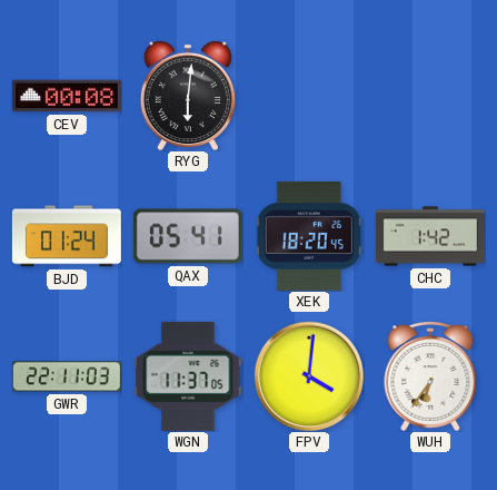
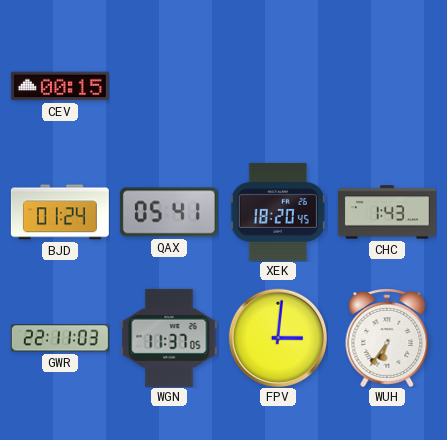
CEV: 00:08 -> 00:15
RYG: 6:01 -> none
CHC: 1:42 -> 1:43
FPV: 4:01 -> 3:01
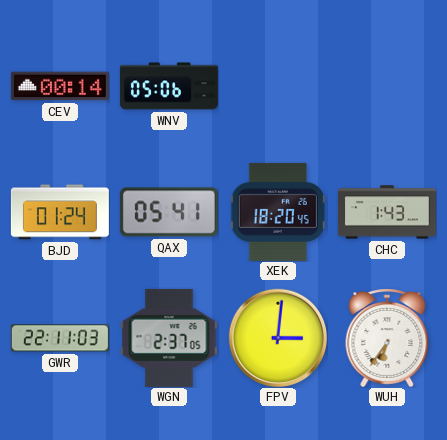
CEV: 00:15 -> 00:14
WNV: none -> 05:06
WGN: 11:37 -> 2:37
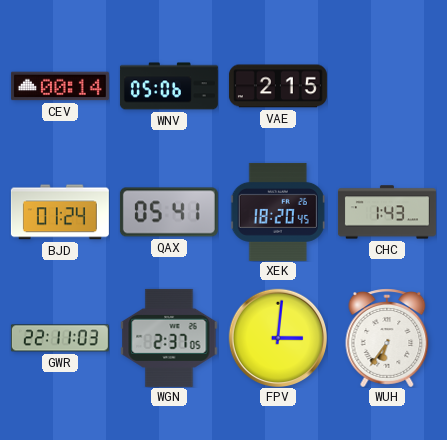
VAE: none -> 2:15
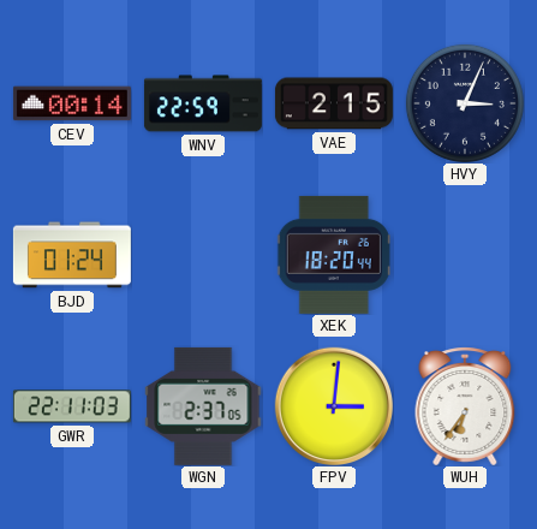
WNV: 05:06 -> 22:59
HVY: none -> 3:04
QAX: 05:41 -> none
XEK: 18:20:45 -> 18:20:44
CHC: 1:43 -> none
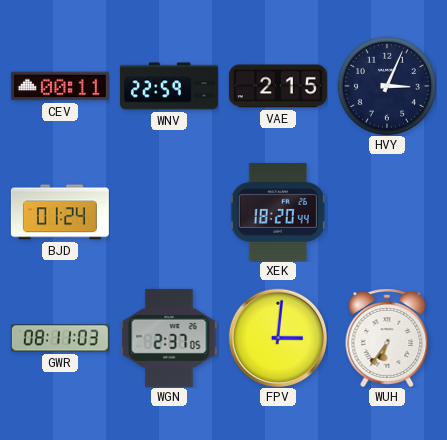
CEV: 00:14 -> 00:11
GWR: 22:11 -> 08:11
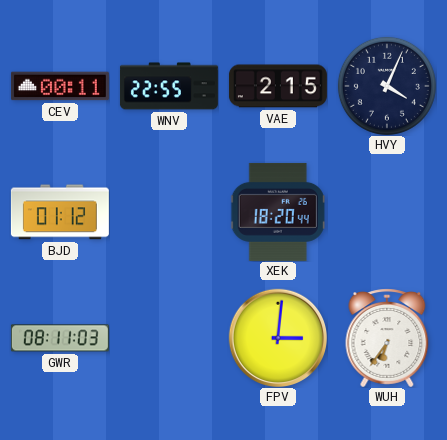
WNV: 22:59 -> 22:55
HVY: 3:04 -> 4:04
BJD: 01:24 -> 01:12
WGN: 2:37 -> none
